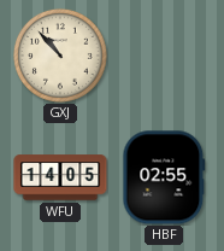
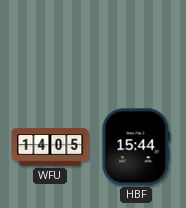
GXJ: 10:53 -> none
HBF: 02:55 -> 15:44
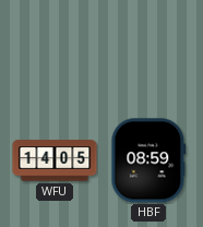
HBF: 15:44 -> 08:59
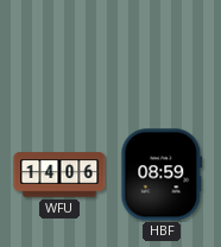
WFU: 14:05 -> 14:06
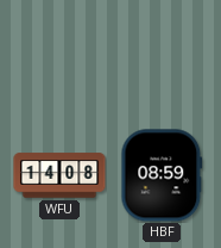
WFU: 14:06 -> 14:08
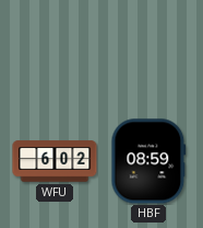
WFU: 14:08 -> 6:02
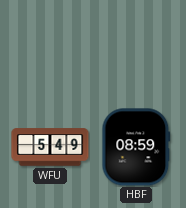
WFU: 6:02 -> 5:49
